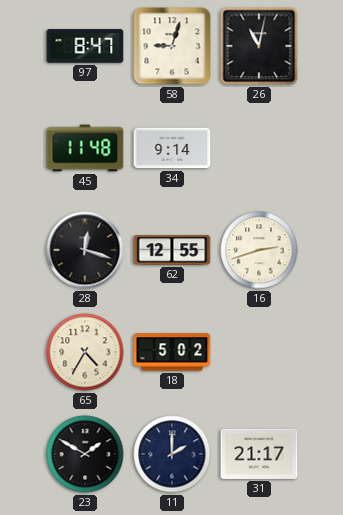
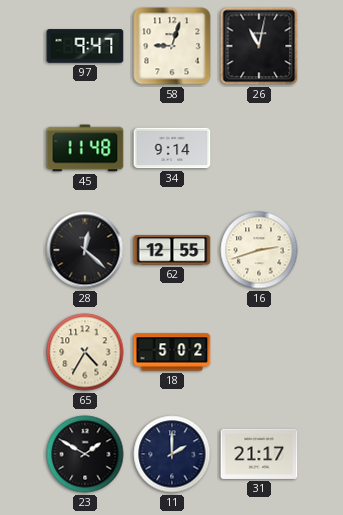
97: 8:47 -> 9:47
28: 12:18 -> 12:22
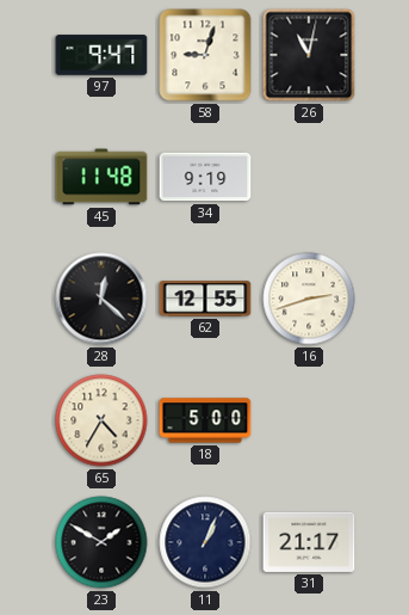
34: 9:14 -> 9:19
18: 5:02 -> 5:00
11: 2:00 -> 1:04
